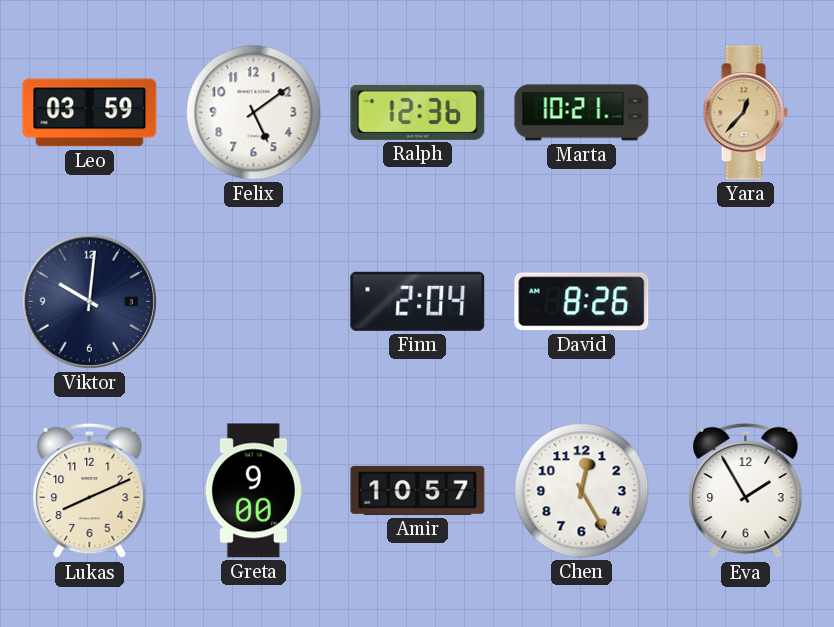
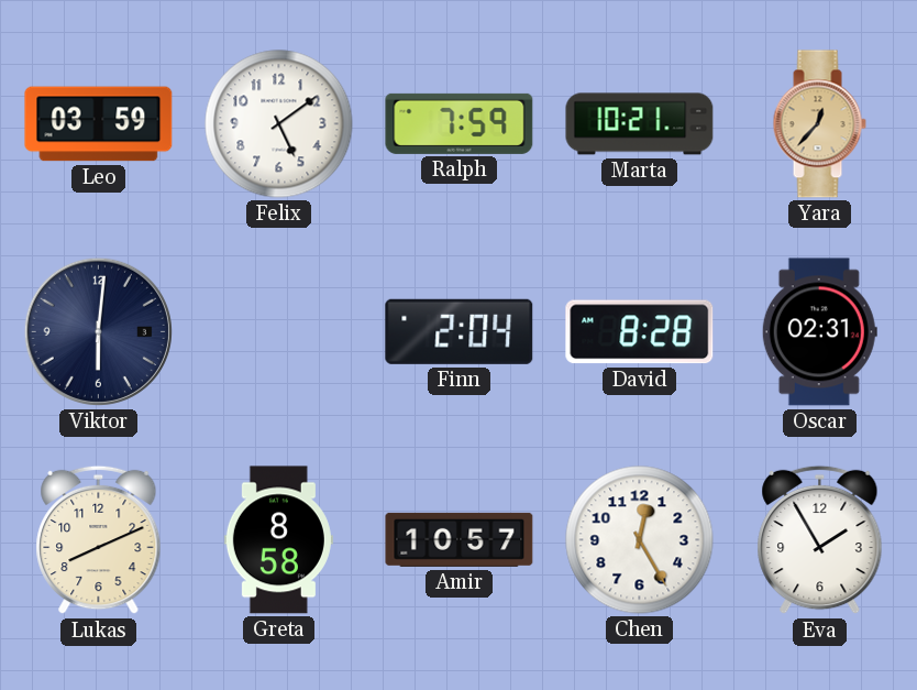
Ralph: 12:36 -> 7:59
Viktor: 10:01 -> 6:01
David: 8:26 -> 8:28
Oscar: none -> 02:31
Greta: 9:00 -> 8:58
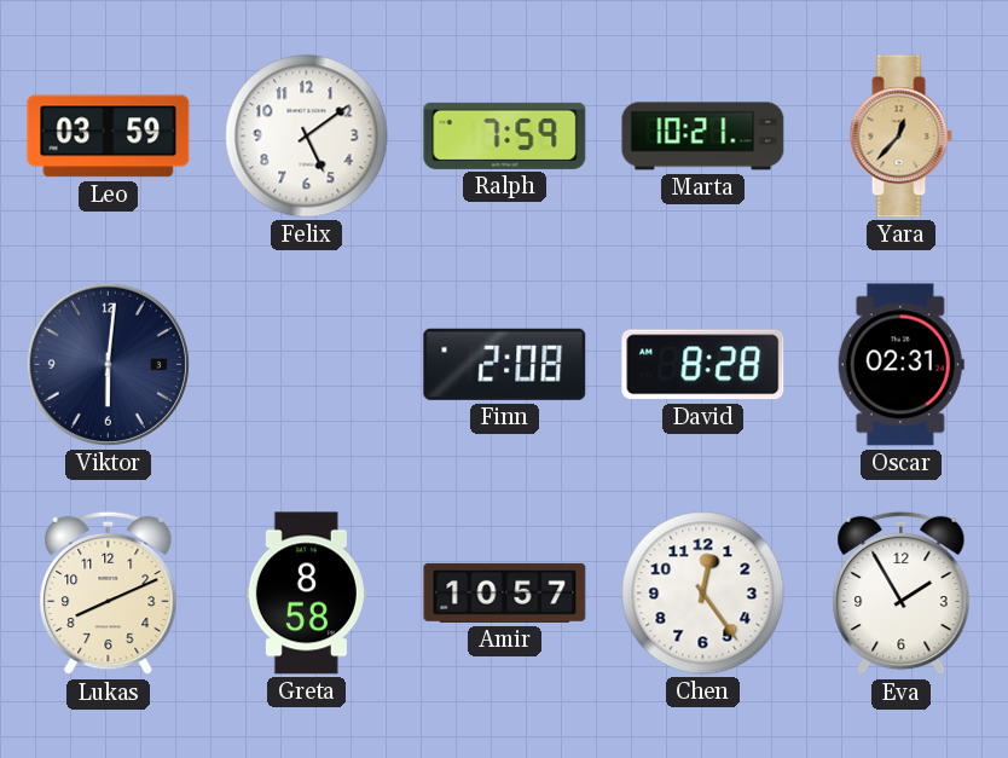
Finn: 2:04 -> 2:08
Chen: 12:25 -> 12:24
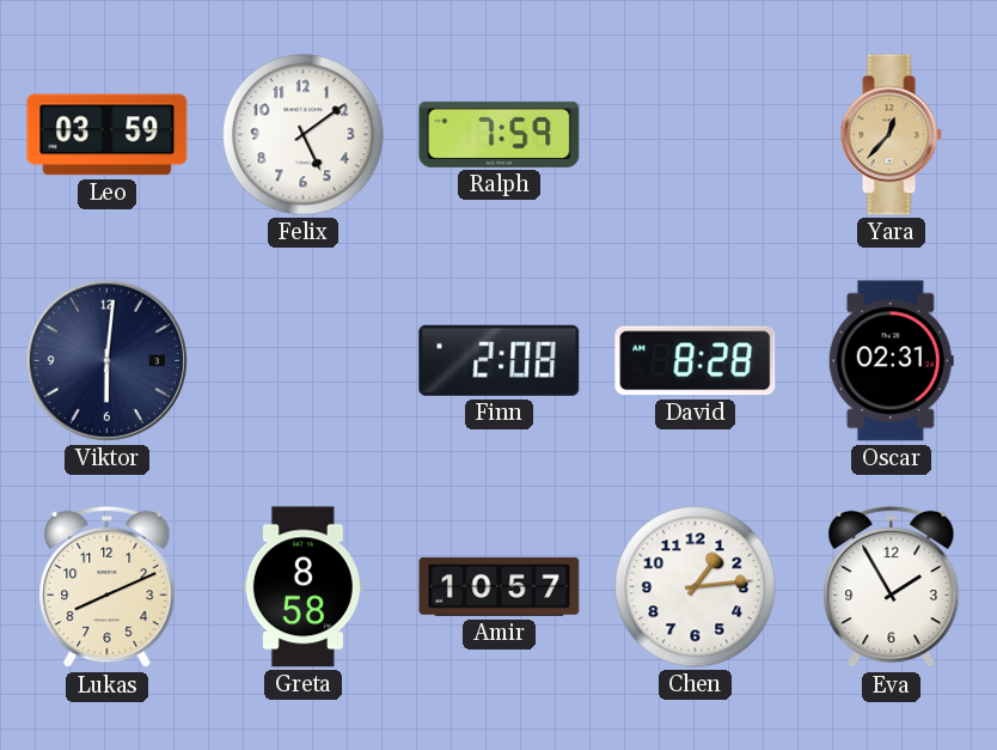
Marta: 10:21 -> none
Chen: 12:24 -> 1:14
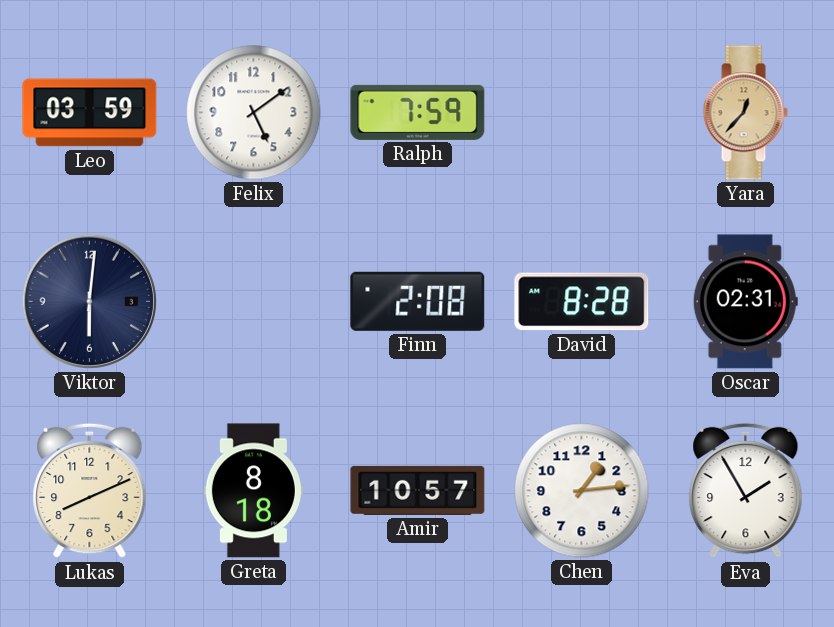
Greta: 8:58 -> 8:18
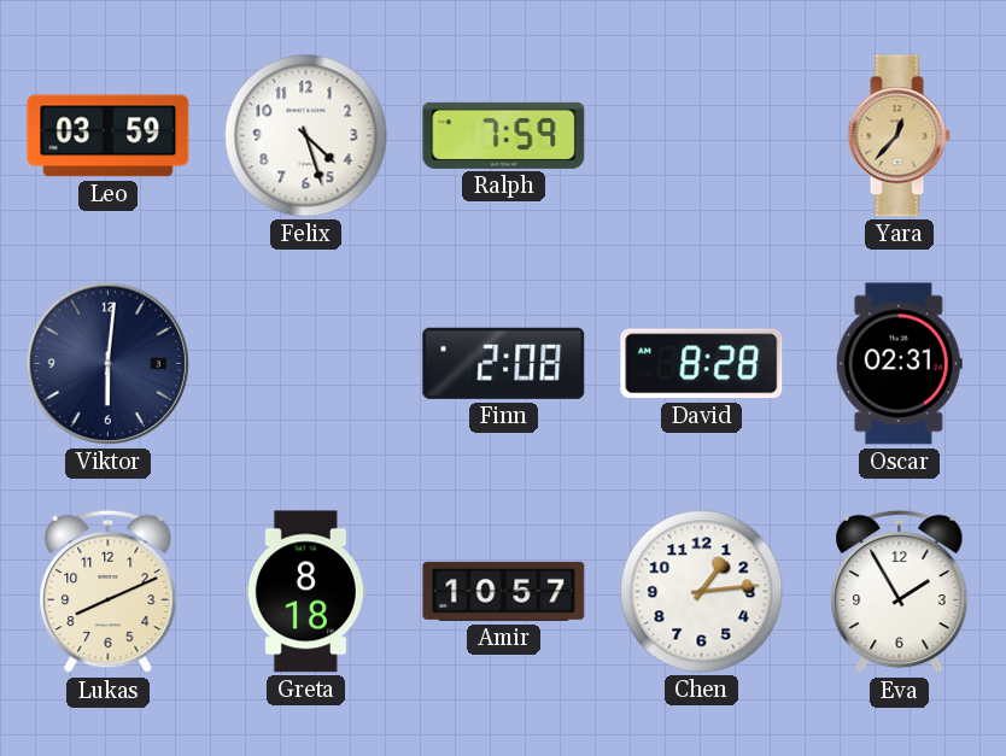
Felix: 5:09 -> 4:27
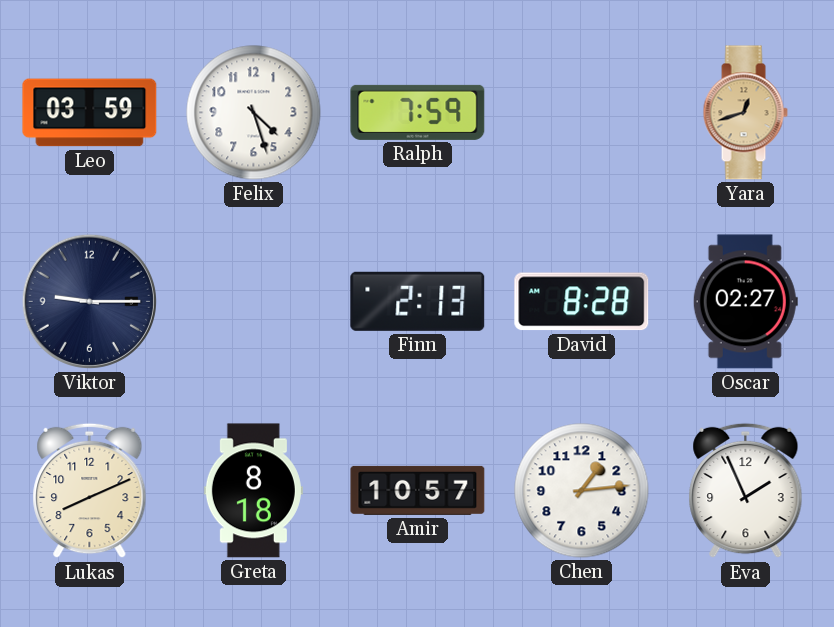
Yara: 12:37 -> 12:42
Viktor: 6:01 -> 9:15
Finn: 2:08 -> 2:13
Oscar: 02:31 -> 02:27
Eva: 1:55 -> 1:56
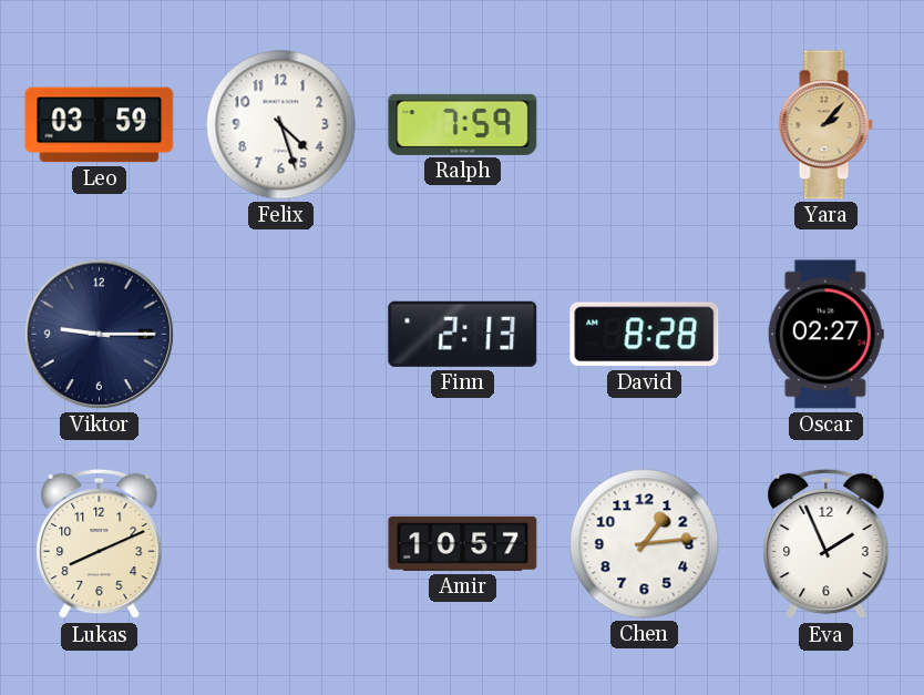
Yara: 12:42 -> 2:07
Greta: 8:18 -> none
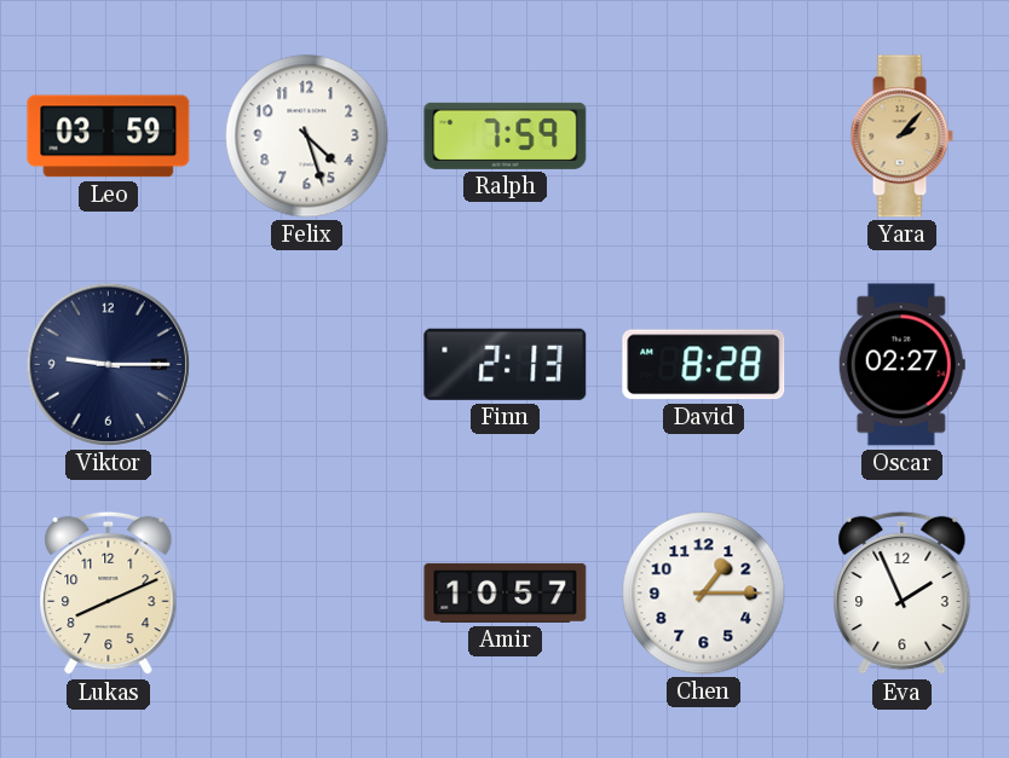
Chen: 1:14 -> 1:15
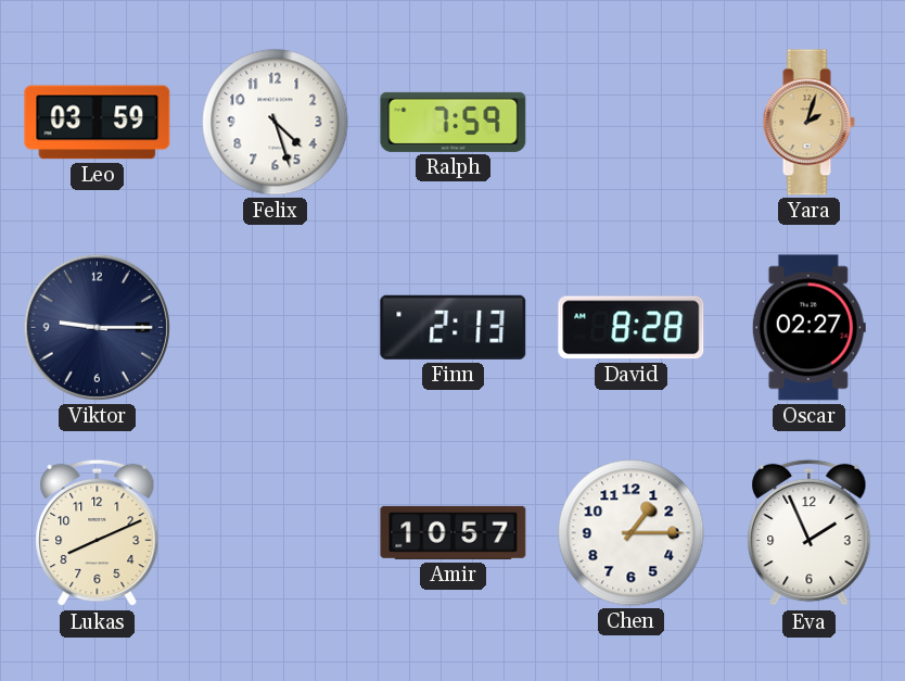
Yara: 2:07 -> 2:03
